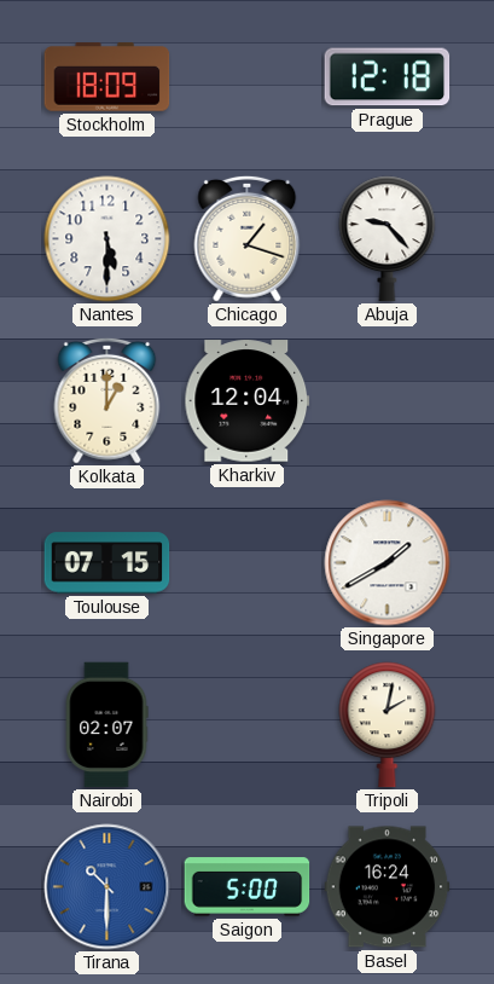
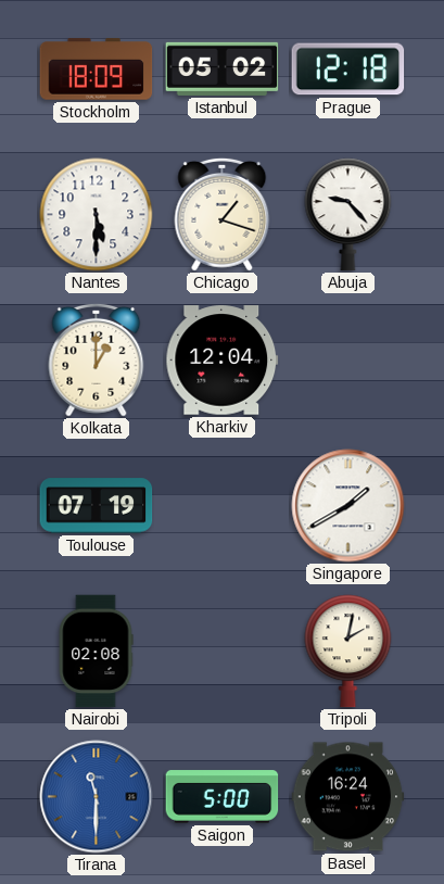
Istanbul: none -> 05:02
Toulouse: 07:15 -> 07:19
Nairobi: 02:07 -> 02:08
Tirana: 10:30 -> 11:30
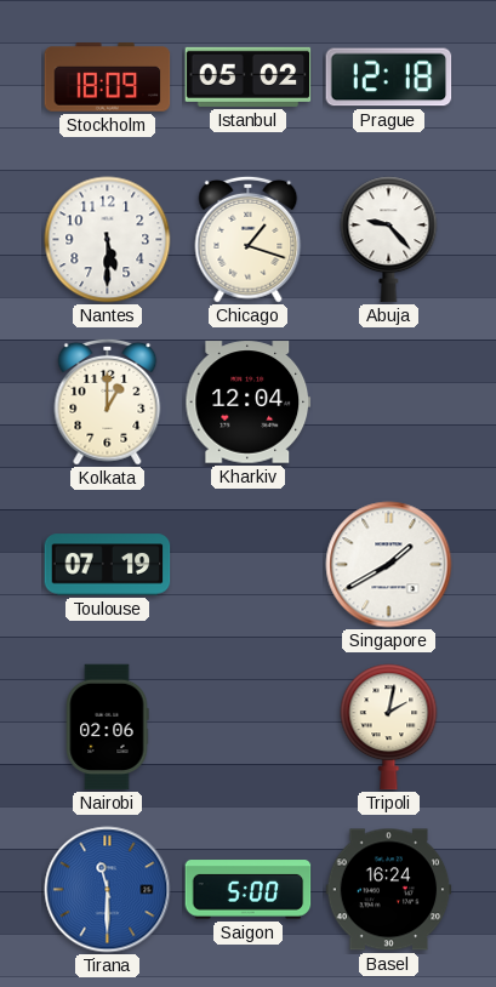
Nairobi: 02:08 -> 02:06
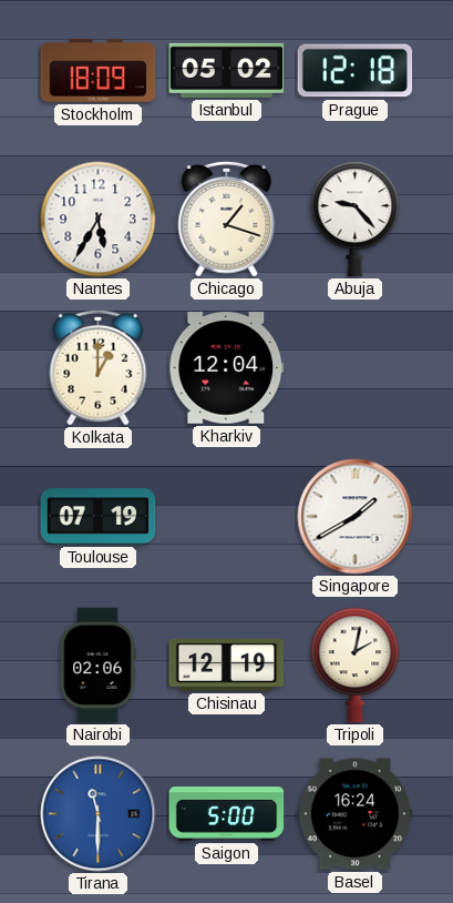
Nantes: 5:30 -> 5:35
Chisinau: none -> 12:19
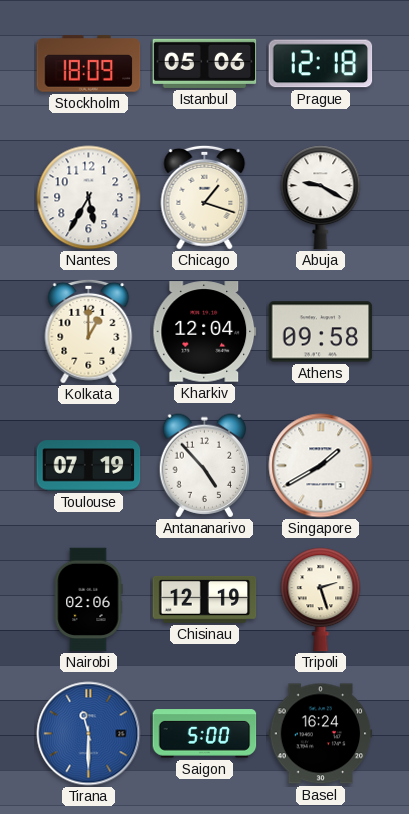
Istanbul: 05:02 -> 05:06
Abuja: 9:23 -> 9:20
Athens: none -> 09:58
Antananarivo: none -> 4:53
Tripoli: 2:02 -> 2:27
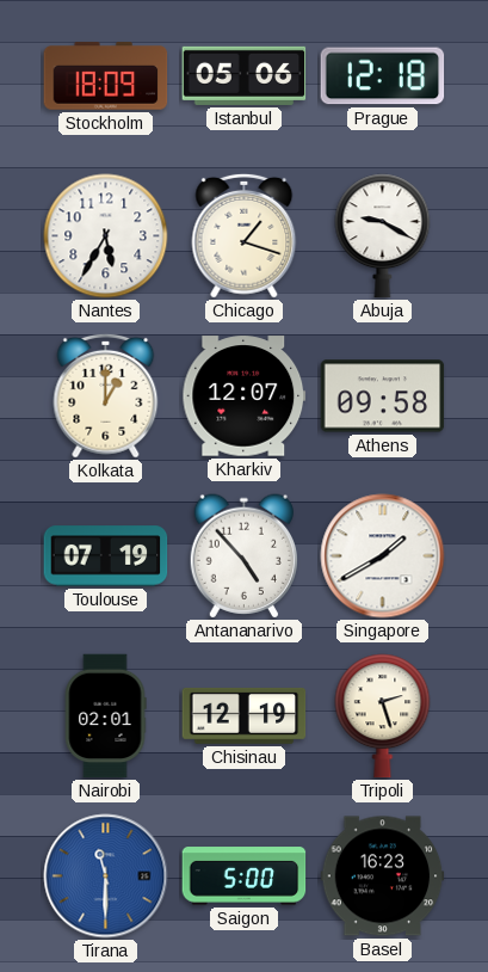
Kharkiv: 12:04 -> 12:07
Nairobi: 02:06 -> 02:01
Basel: 16:24 -> 16:23
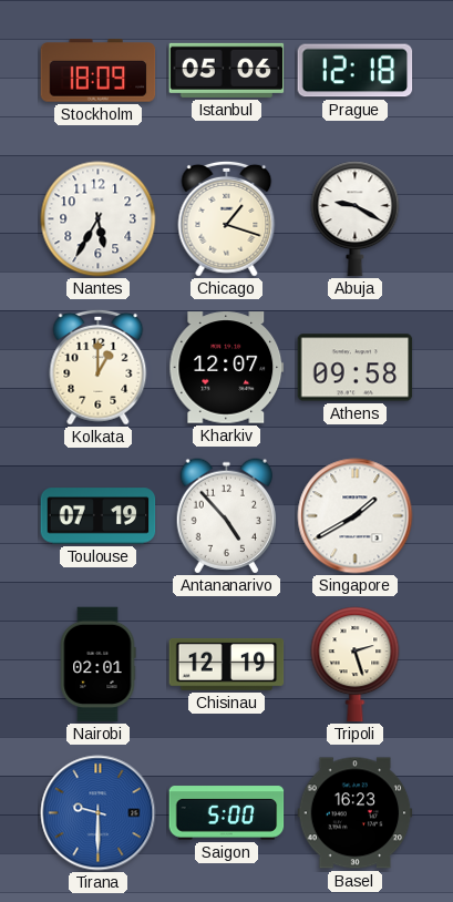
Tirana: 11:30 -> 9:30
